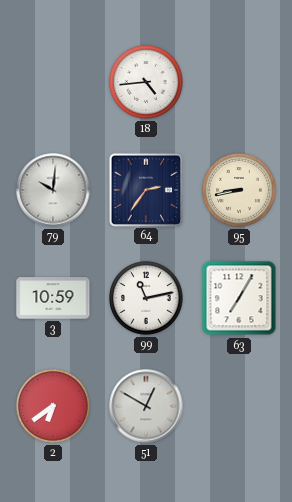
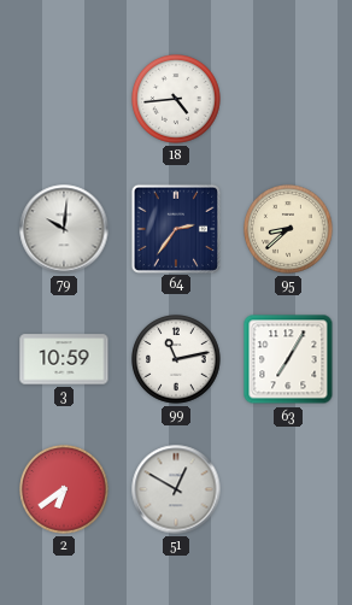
95: 8:43 -> 8:38
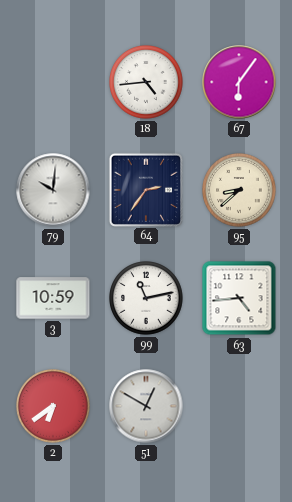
67: none -> 6:06
63: 7:05 -> 4:44
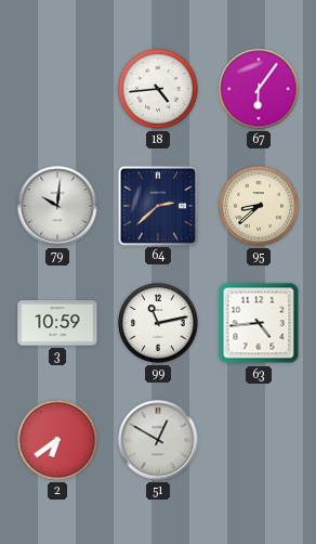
64: 2:36 -> 2:38
